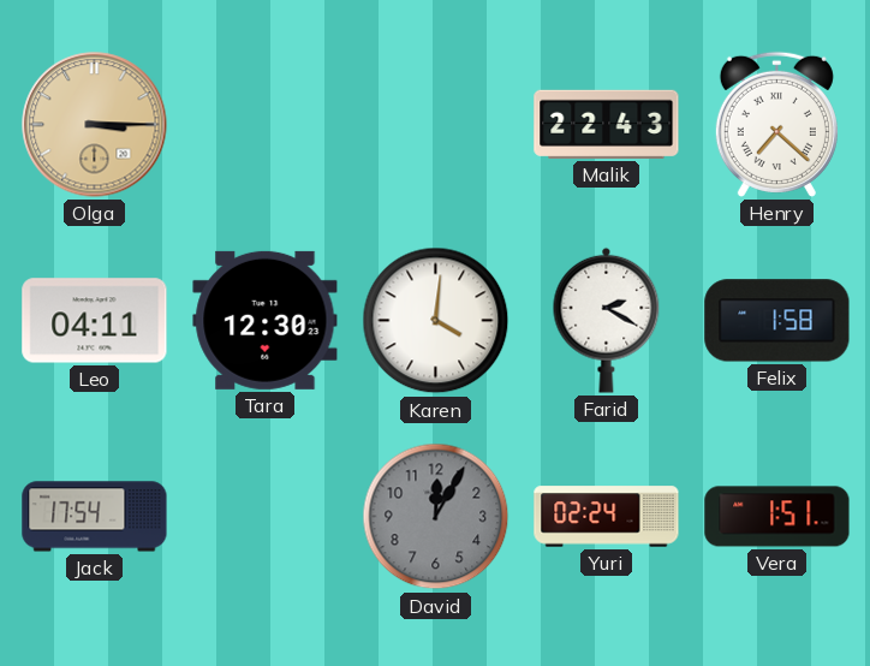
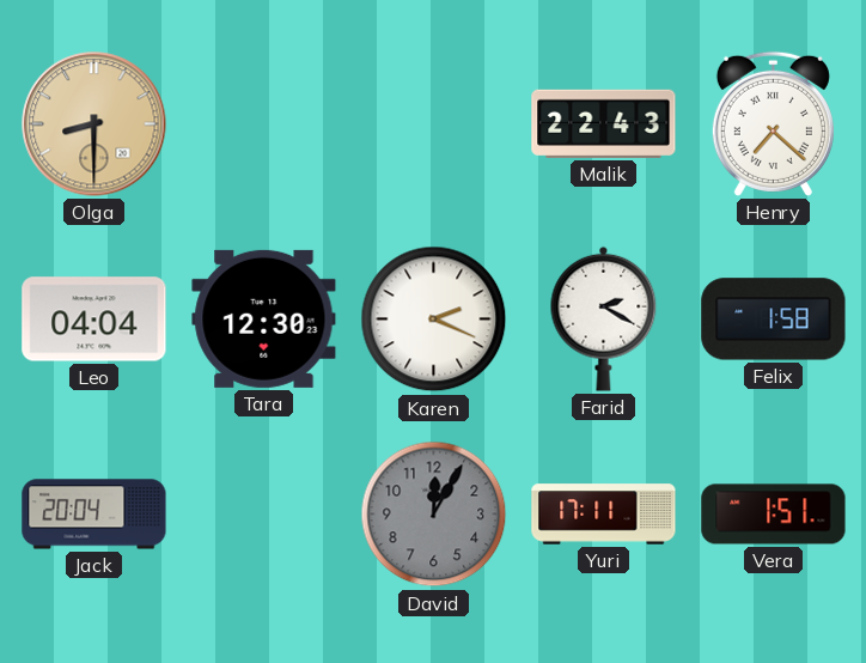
Olga: 3:15 -> 8:30
Leo: 04:11 -> 04:04
Karen: 4:01 -> 2:19
Jack: 17:54 -> 20:04
Yuri: 02:24 -> 17:11
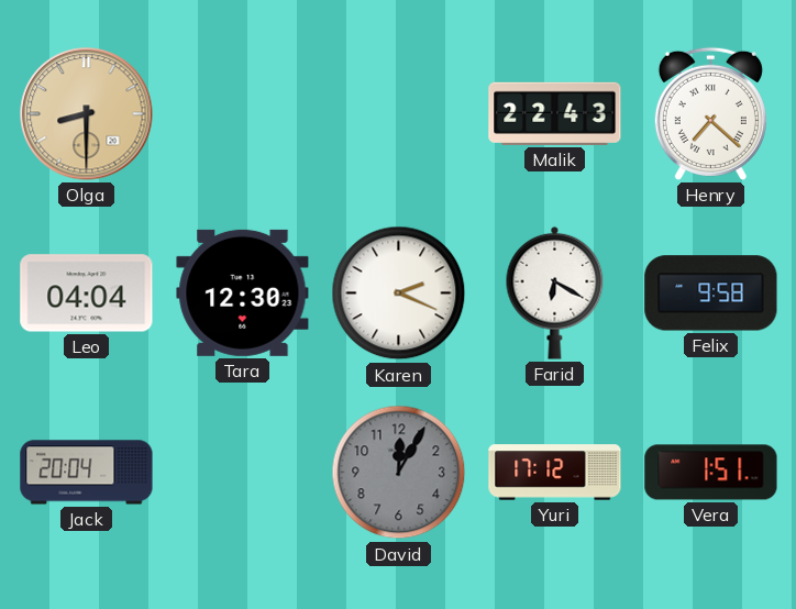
Farid: 2:20 -> 6:20
Felix: 1:58 -> 9:58
Yuri: 17:11 -> 17:12
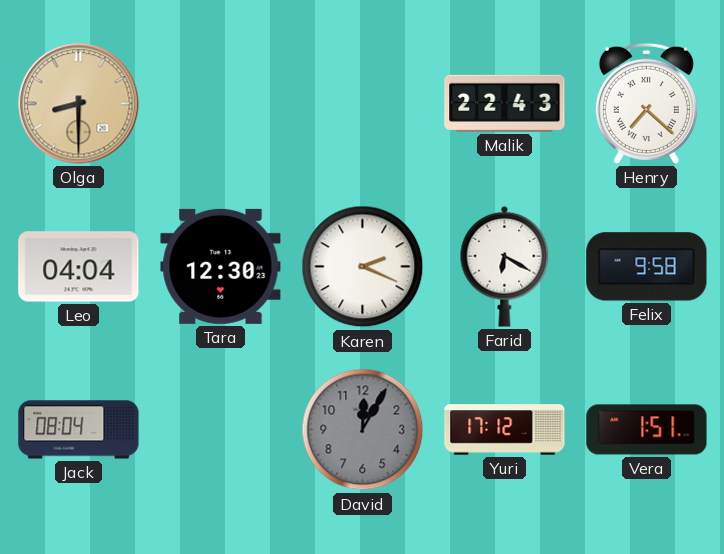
Jack: 20:04 -> 08:04
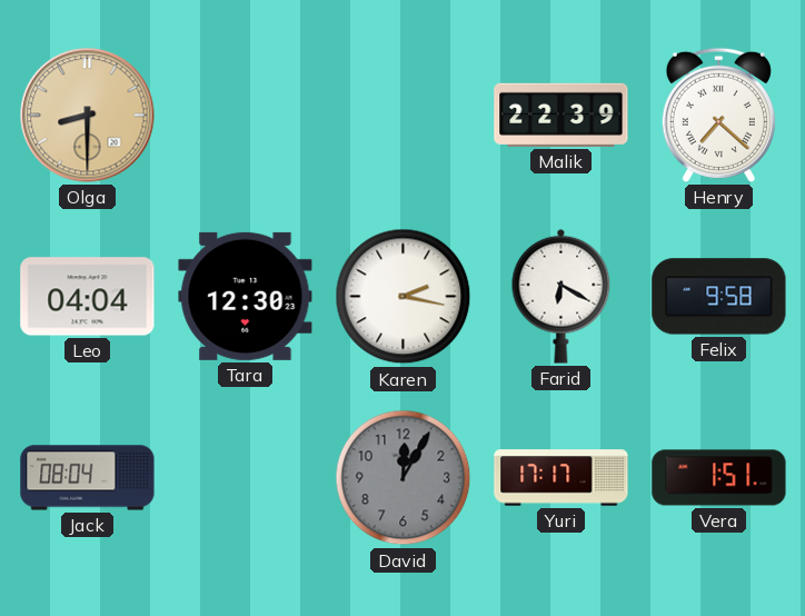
Malik: 22:43 -> 22:39
Karen: 2:19 -> 2:17
Yuri: 17:12 -> 17:17
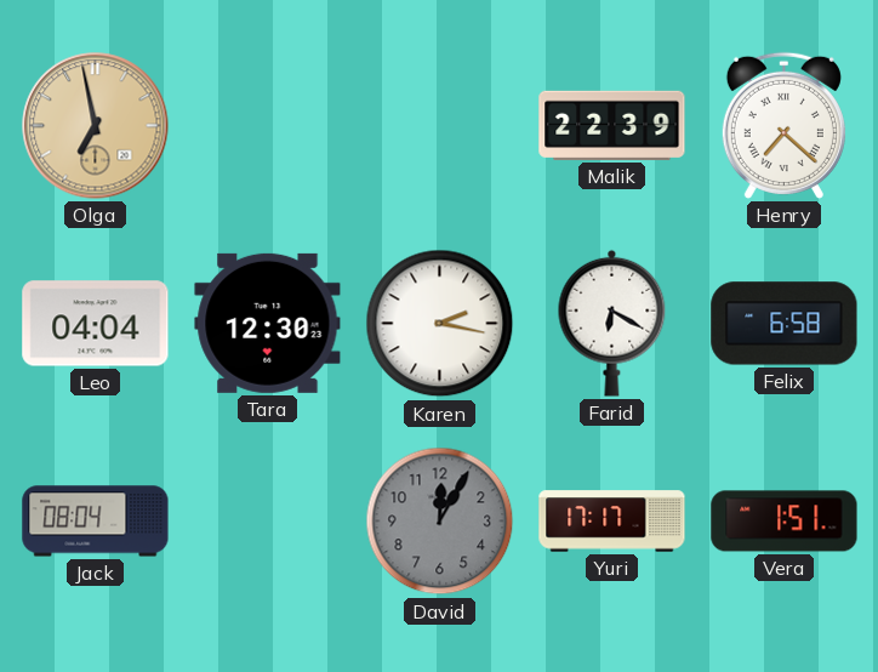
Olga: 8:30 -> 6:58
Felix: 9:58 -> 6:58
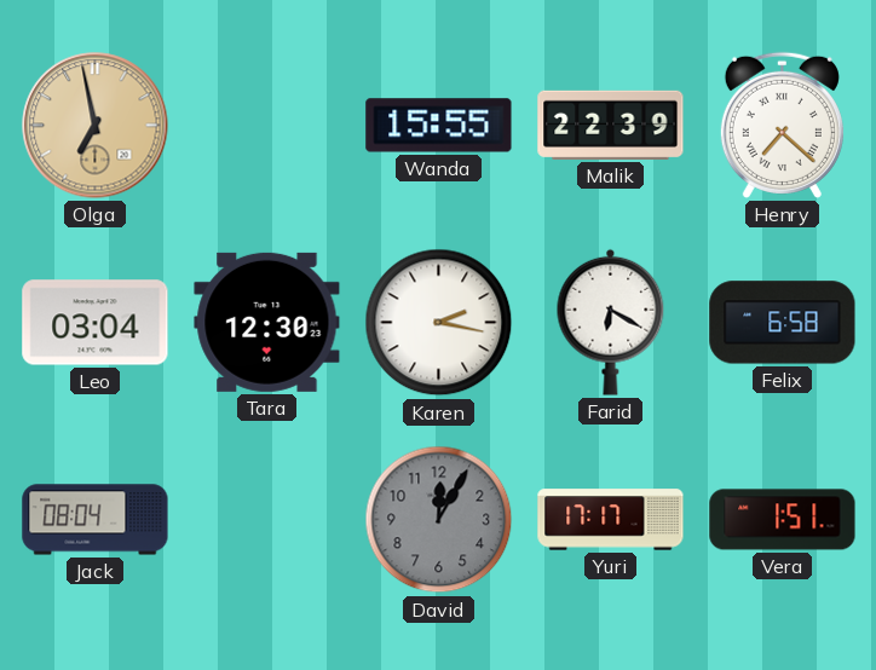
Wanda: none -> 15:55
Leo: 04:04 -> 03:04
